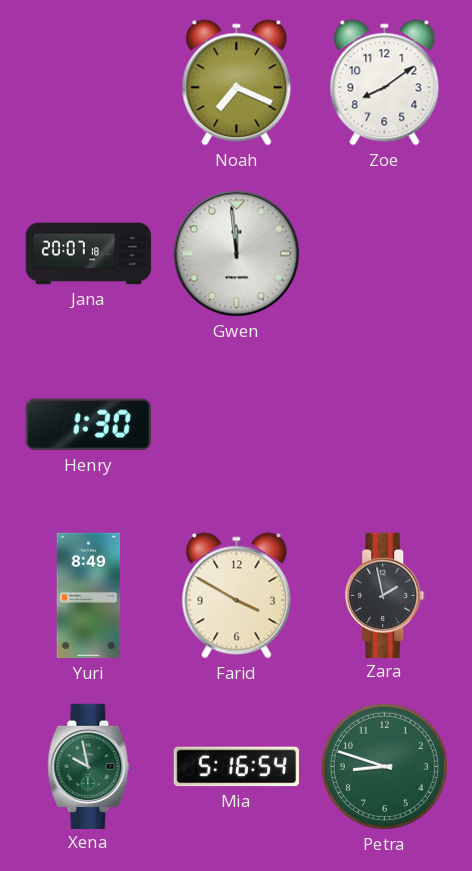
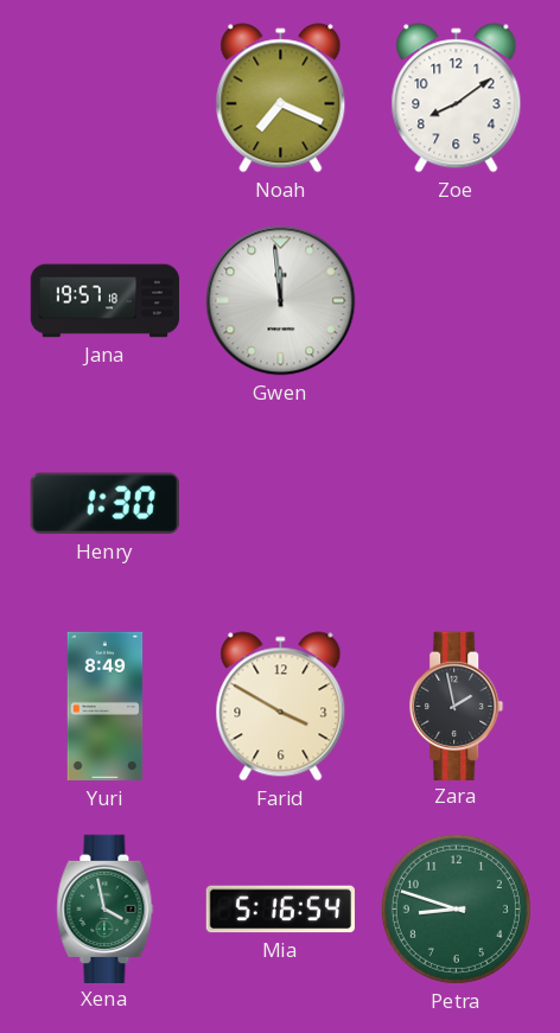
Jana: 20:07 -> 19:57
Xena: 9:58 -> 3:58
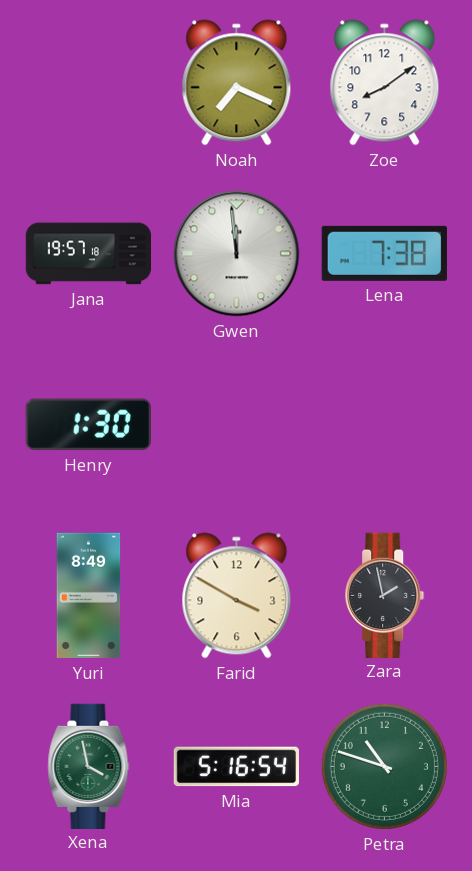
Lena: none -> 7:38
Petra: 8:48 -> 10:48
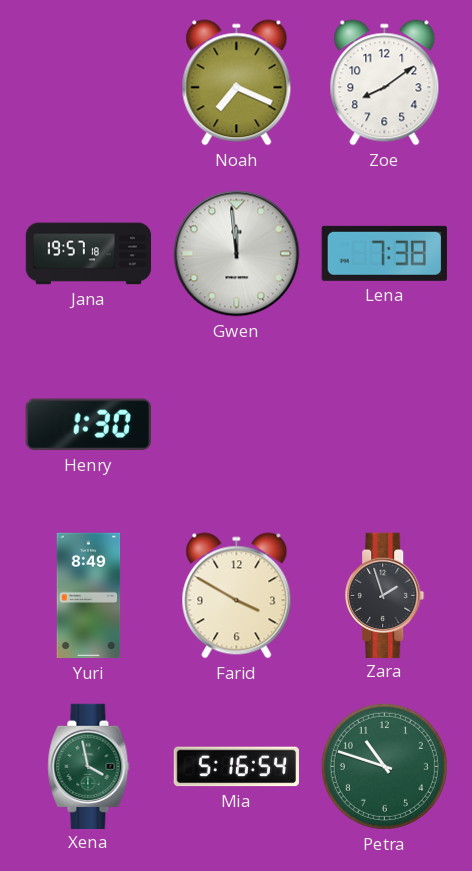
Zara: 1:58 -> 1:57
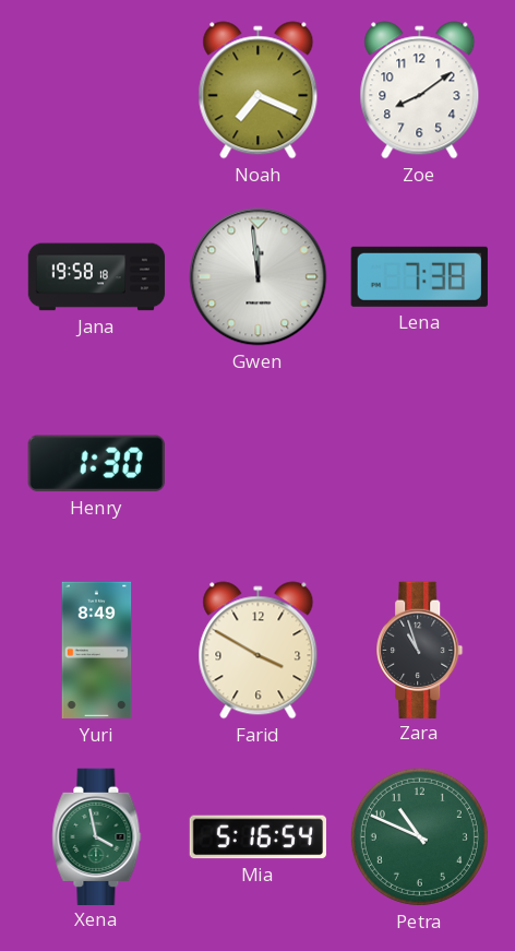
Jana: 19:57 -> 19:58
Zara: 1:57 -> 10:57
Petra: 10:48 -> 10:49
